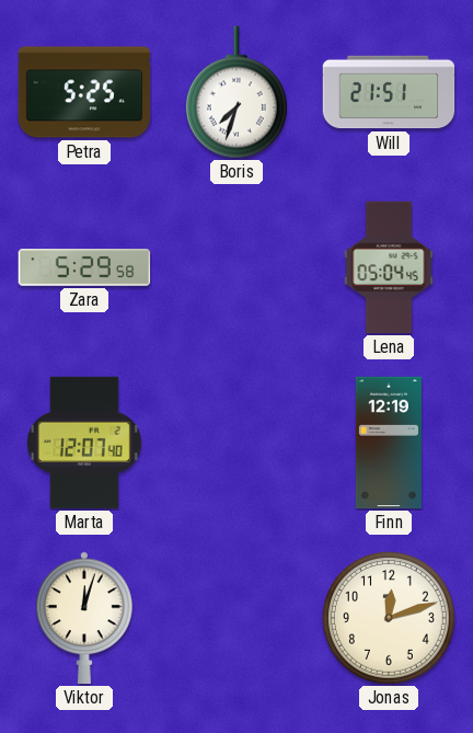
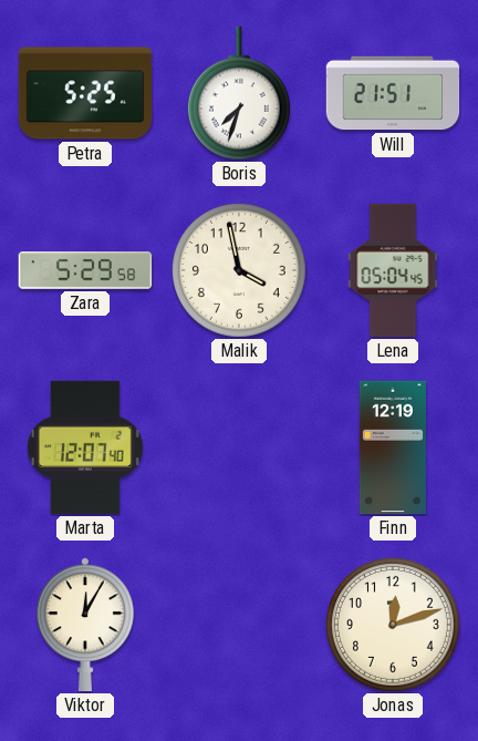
Malik: none -> 3:58
Viktor: 12:03 -> 12:05
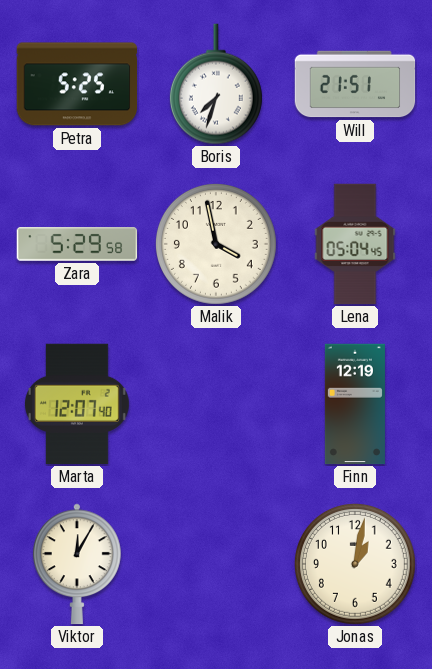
Jonas: 12:12 -> 1:02
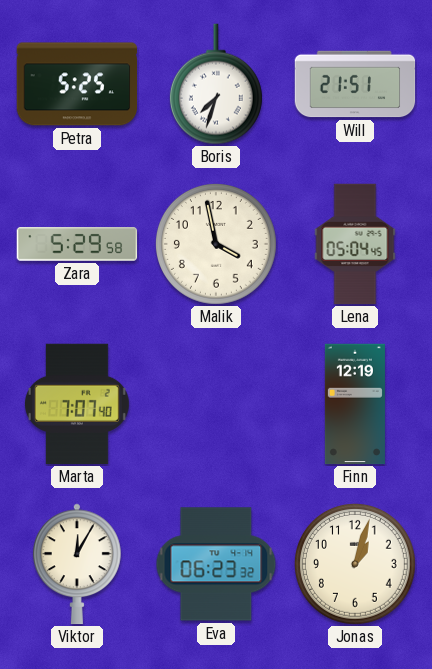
Marta: 12:07 -> 7:07
Eva: none -> 06:23
Jonas: 1:02 -> 1:03
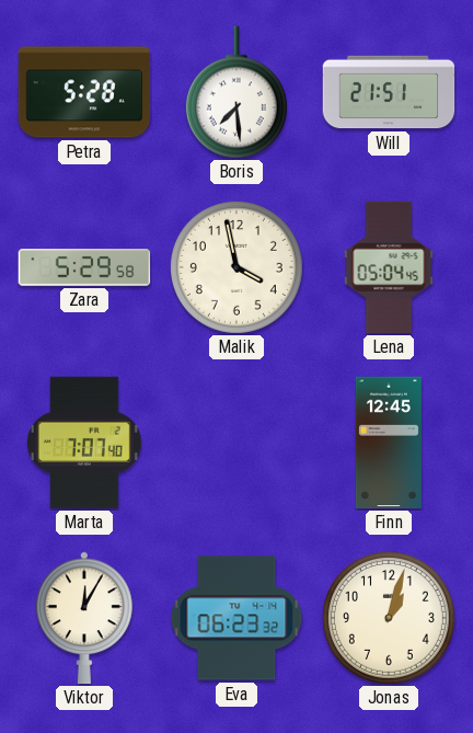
Petra: 5:25 -> 5:28
Boris: 7:33 -> 7:29
Finn: 12:19 -> 12:45
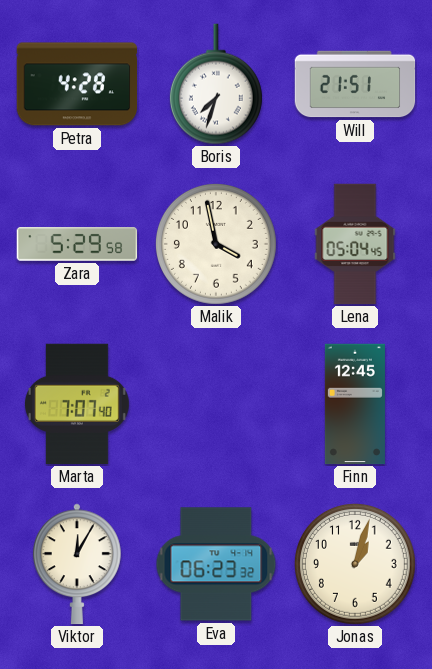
Petra: 5:28 -> 4:28
Boris: 7:29 -> 7:33
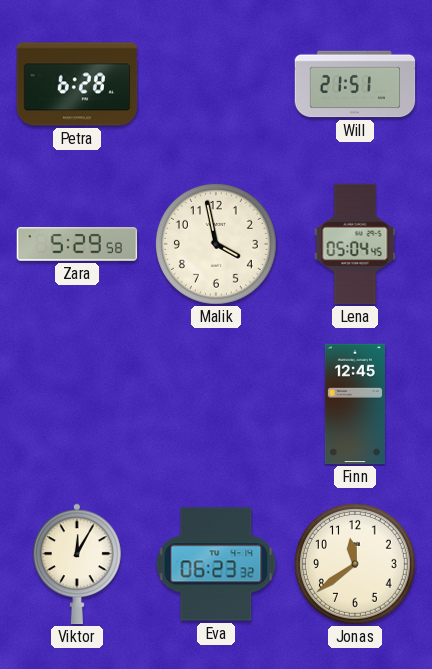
Petra: 4:28 -> 6:28
Boris: 7:33 -> none
Marta: 7:07 -> none
Jonas: 1:03 -> 11:39
